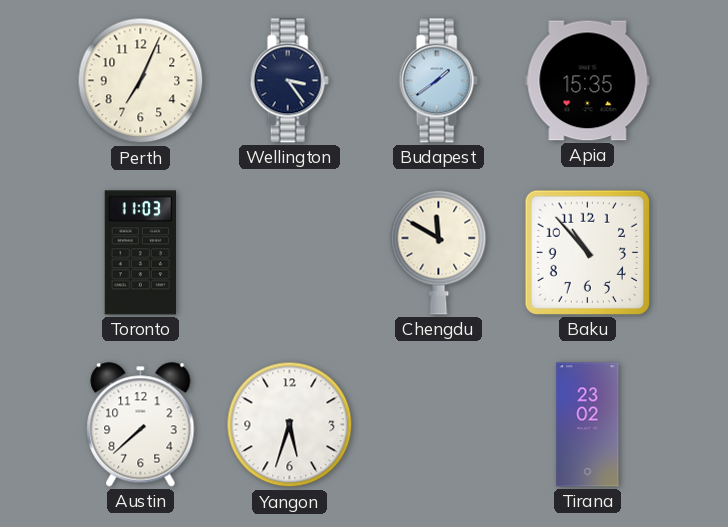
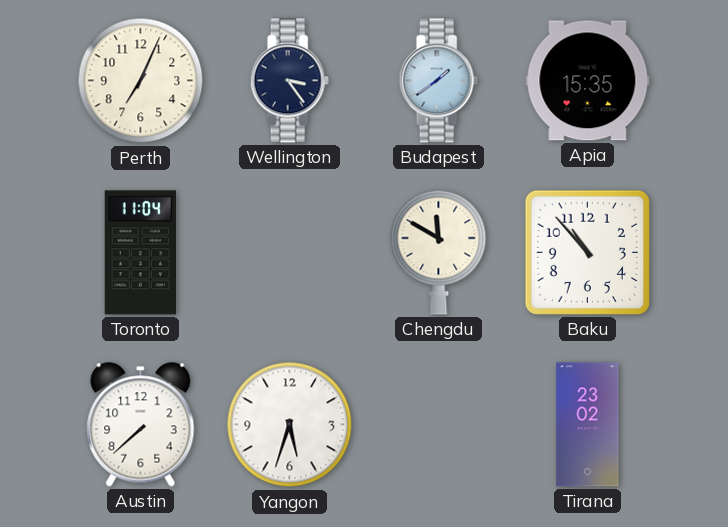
Toronto: 11:03 -> 11:04
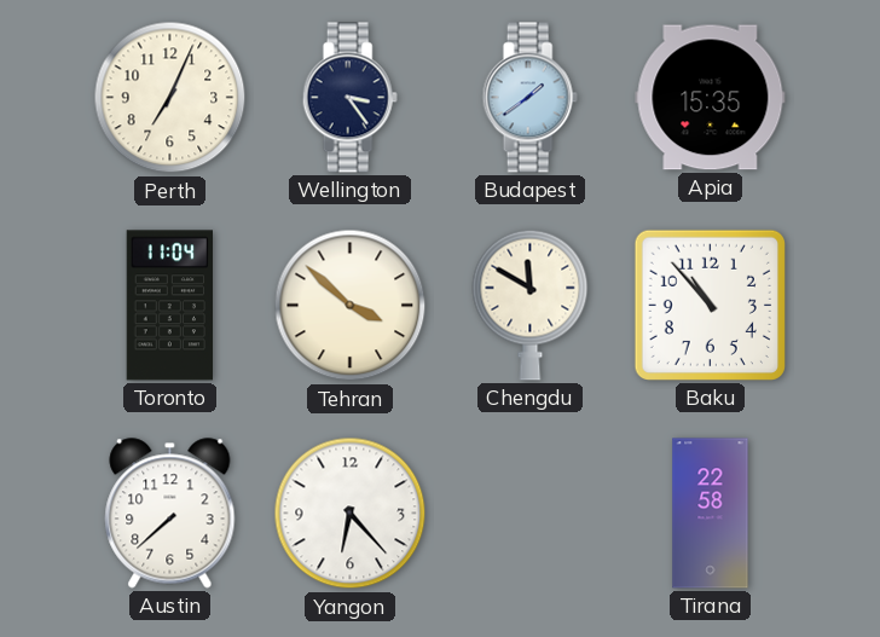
Tehran: none -> 3:52
Yangon: 5:33 -> 6:23
Tirana: 23:02 -> 22:58
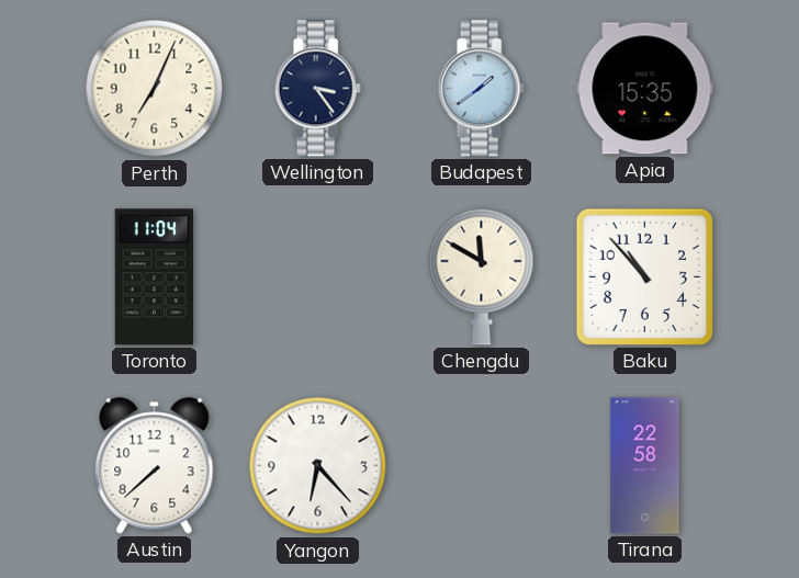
Tehran: 3:52 -> none
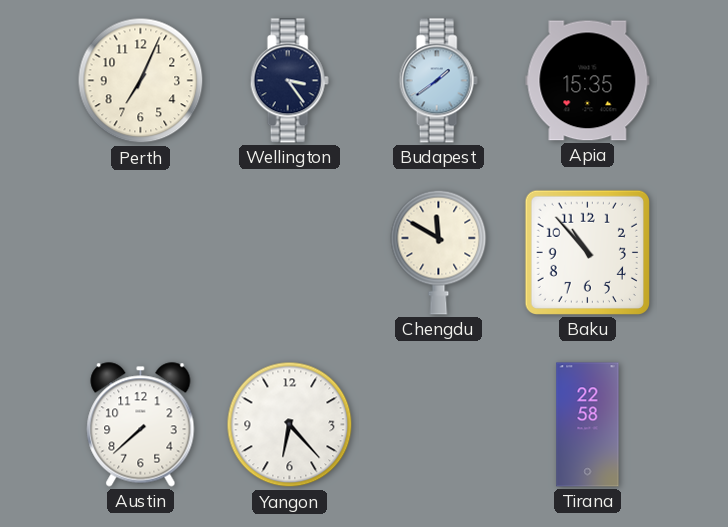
Toronto: 11:04 -> none
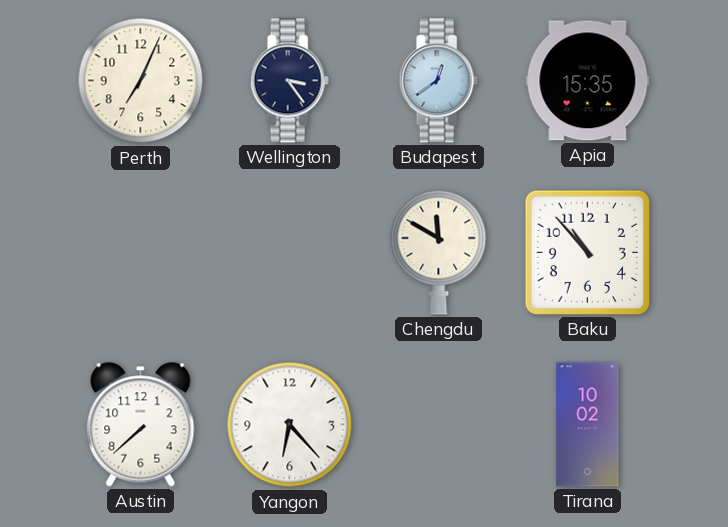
Budapest: 1:39 -> 12:39
Tirana: 22:58 -> 10:02
